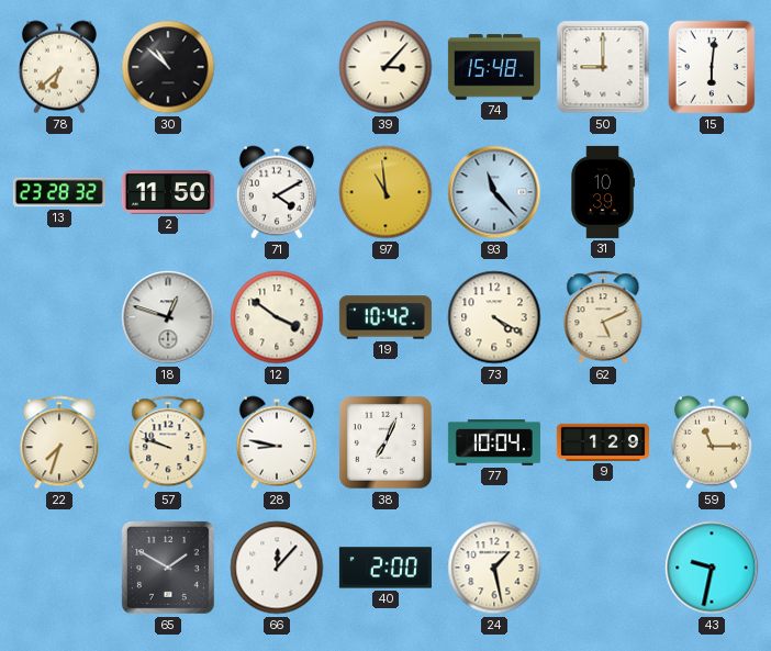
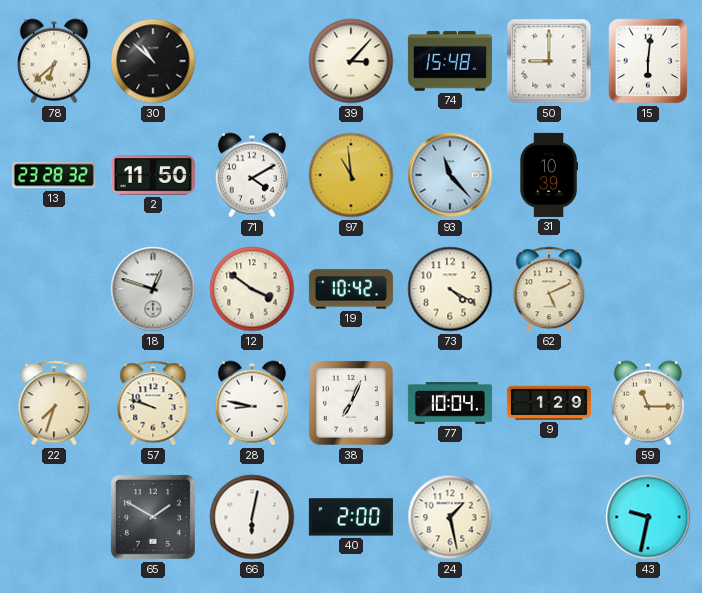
66: 12:07 -> 6:02
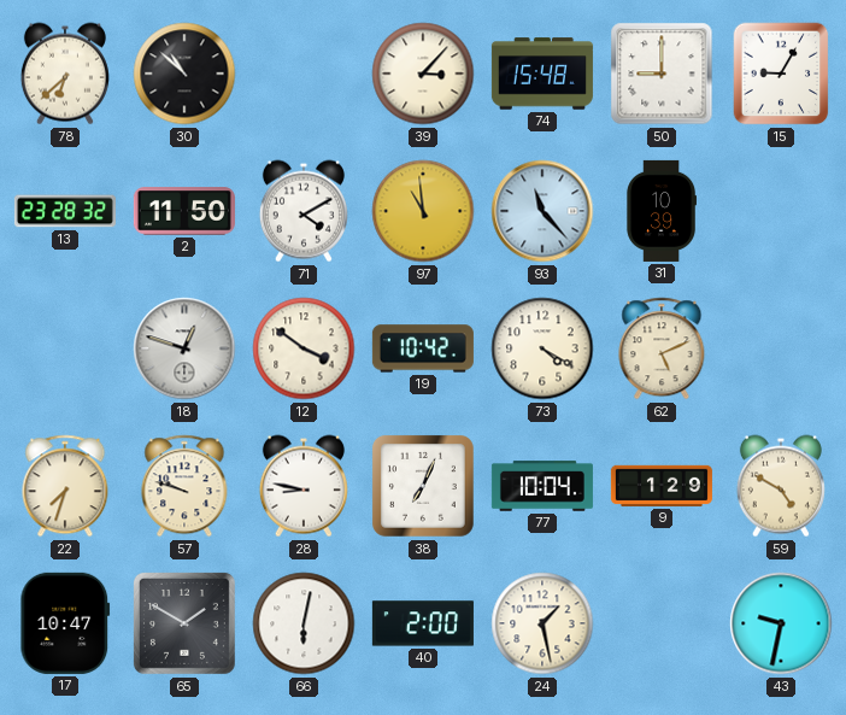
15: 6:01 -> 9:05
59: 11:15 -> 4:50
17: none -> 10:47
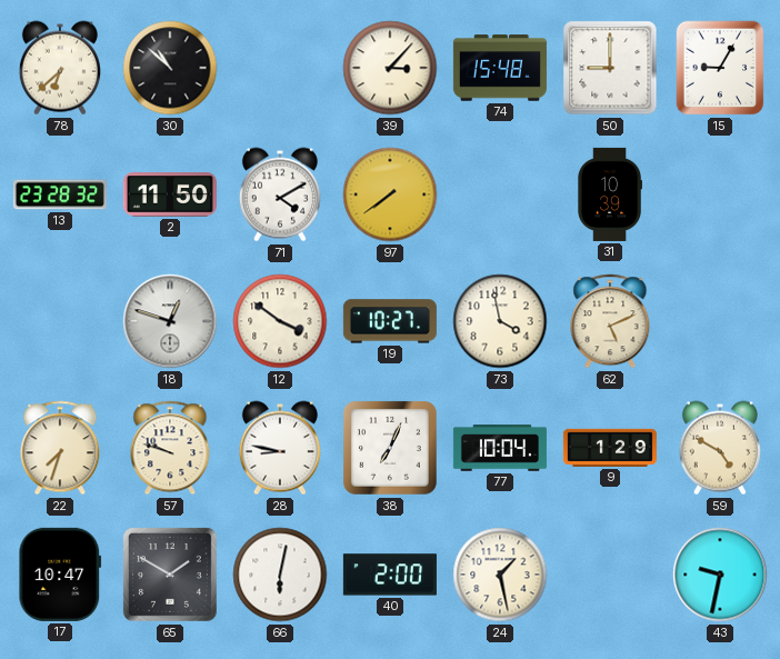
97: 10:59 -> 7:39
93: 11:23 -> none
19: 10:42 -> 10:27
73: 4:20 -> 3:58
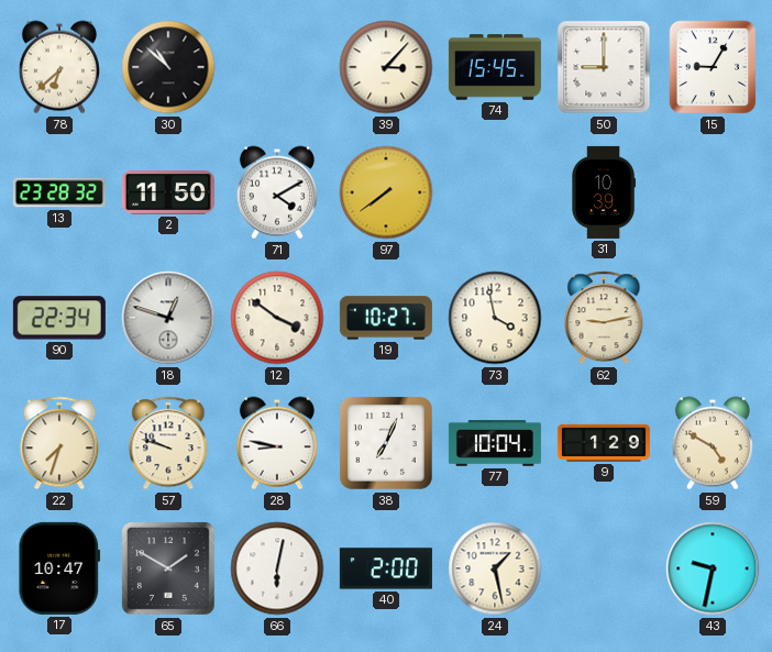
74: 15:48 -> 15:45
90: none -> 22:34
62: 5:11 -> 9:13
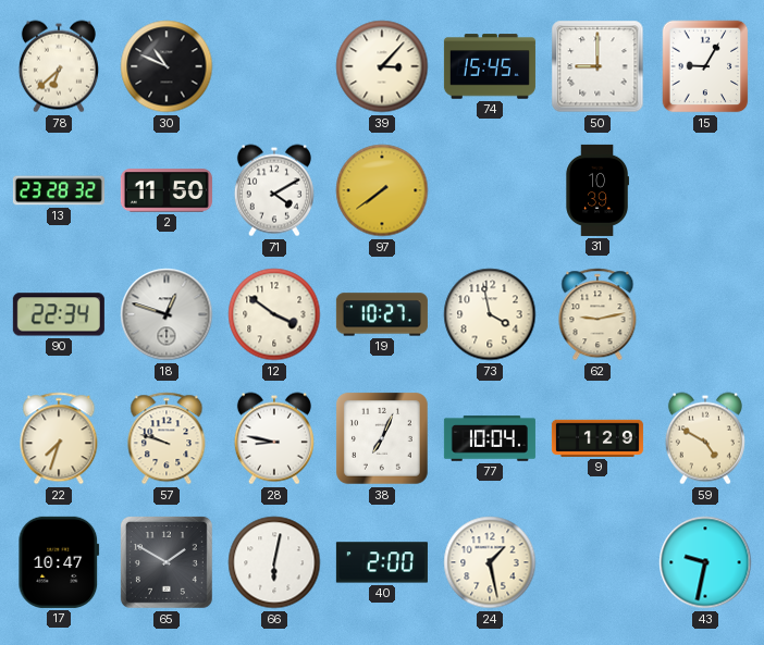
30: 10:52 -> 10:49
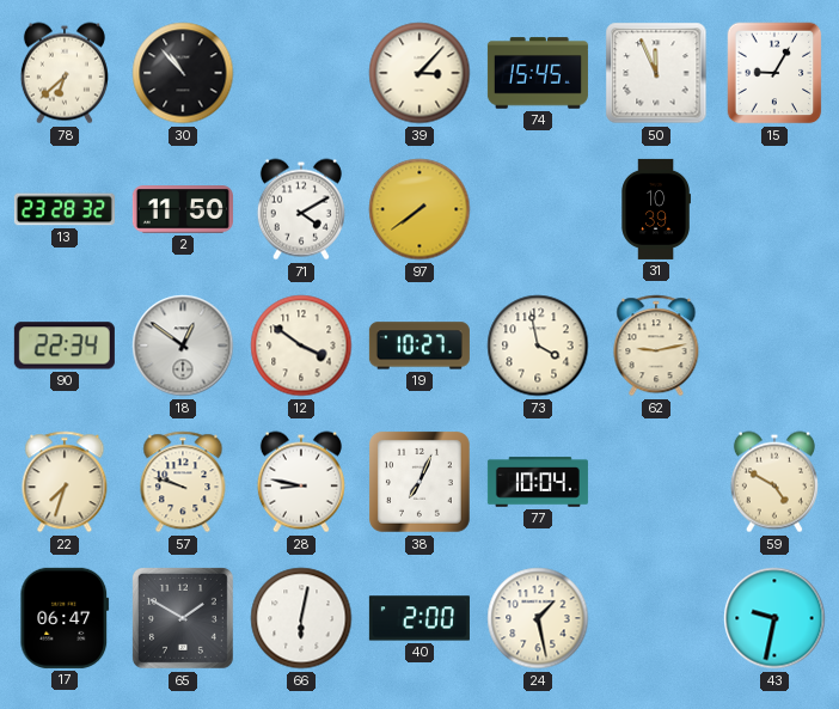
30: 10:49 -> 10:53
50: 9:00 -> 11:56
18: 12:48 -> 12:51
9: 1:29 -> none
17: 10:47 -> 06:47
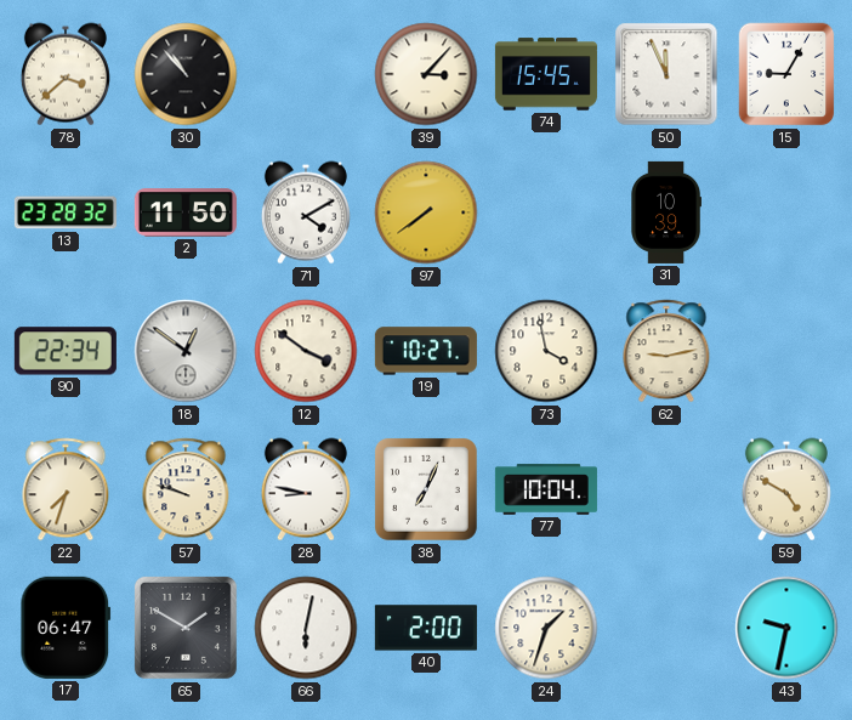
78: 6:38 -> 3:38
24: 1:28 -> 1:33
